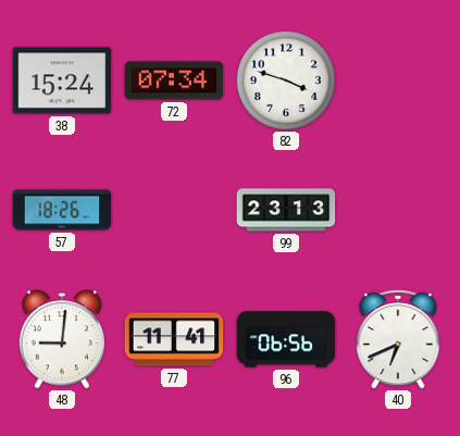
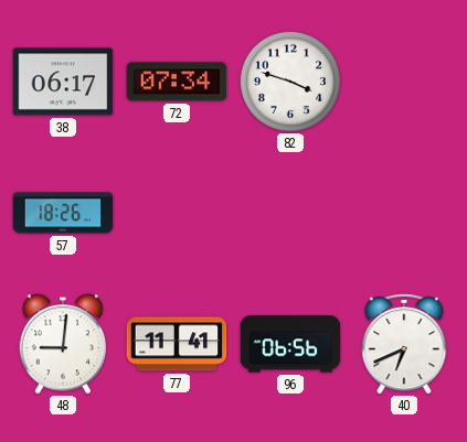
38: 15:24 -> 06:17
99: 23:13 -> none
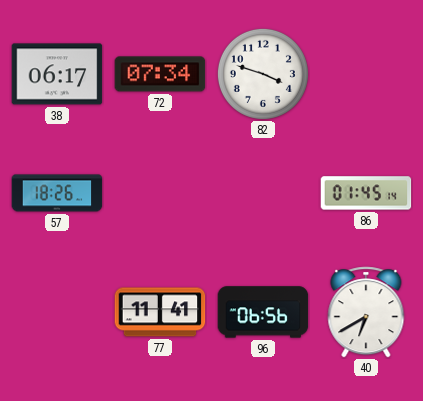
86: none -> 01:45
48: 9:01 -> none
40: 6:41 -> 6:40
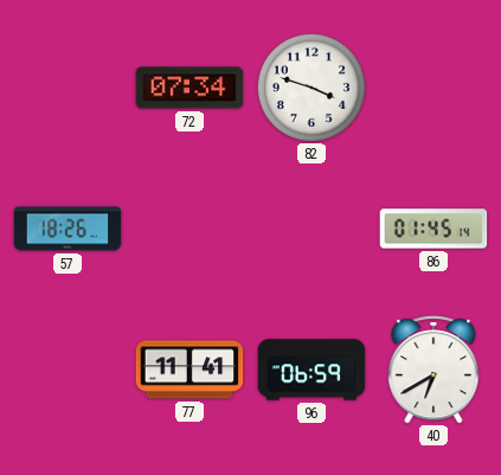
38: 06:17 -> none
96: 06:56 -> 06:59
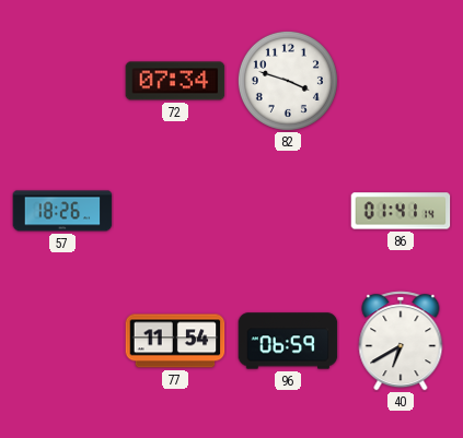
86: 01:45 -> 01:41
77: 11:41 -> 11:54
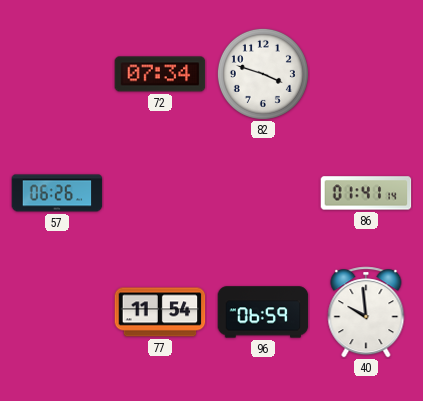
57: 18:26 -> 06:26
40: 6:40 -> 9:59
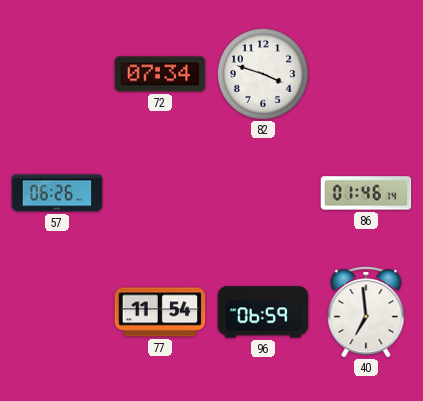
86: 01:41 -> 01:46
40: 9:59 -> 6:59
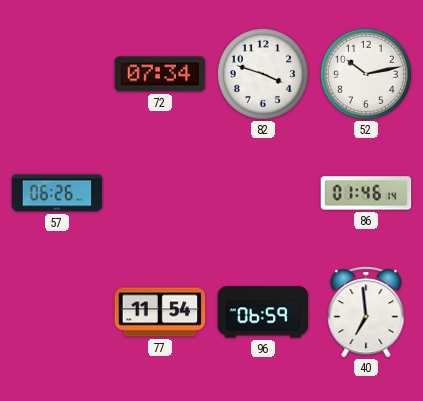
52: none -> 10:13
